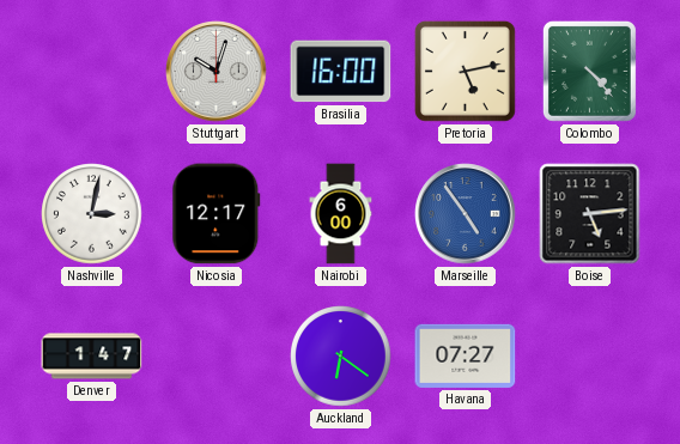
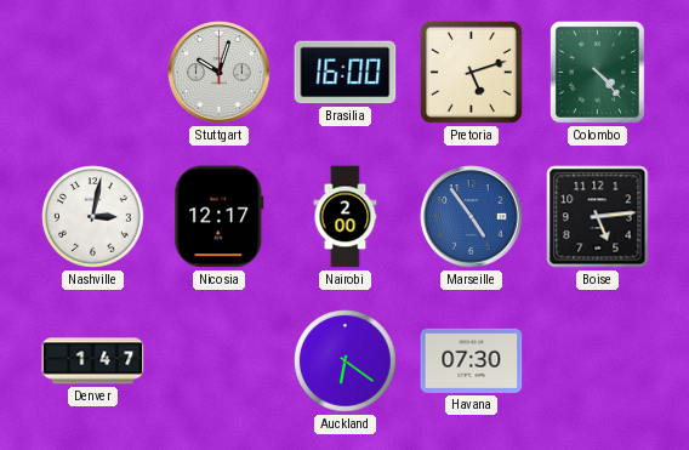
Pretoria: 5:13 -> 5:12
Nairobi: 6:00 -> 2:00
Havana: 07:27 -> 07:30
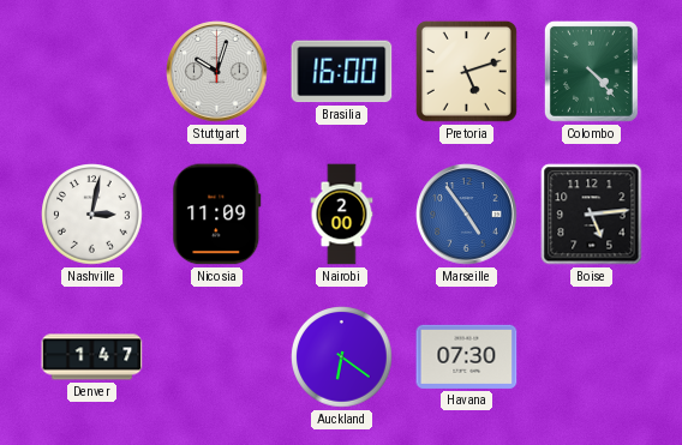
Nicosia: 12:17 -> 11:09
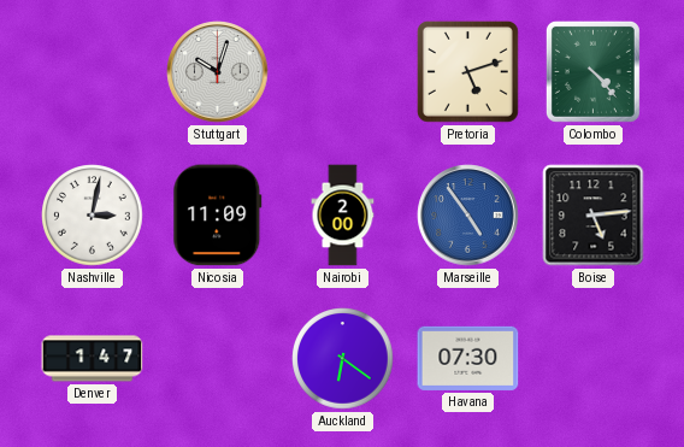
Brasilia: 16:00 -> none
